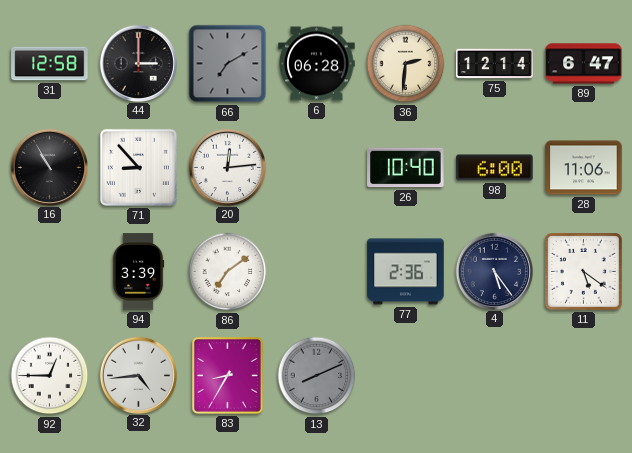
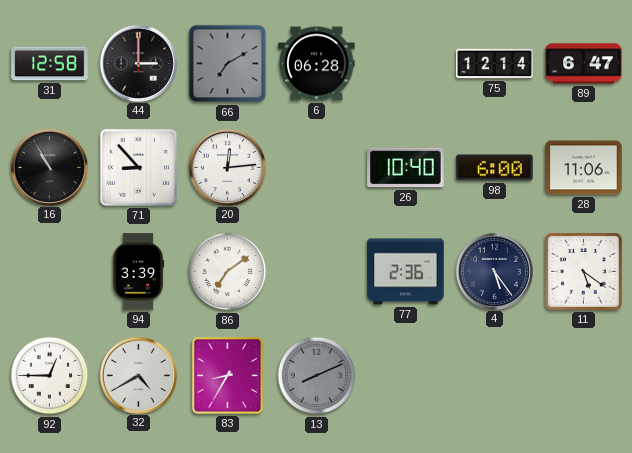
36: 2:31 -> none
32: 4:44 -> 4:40
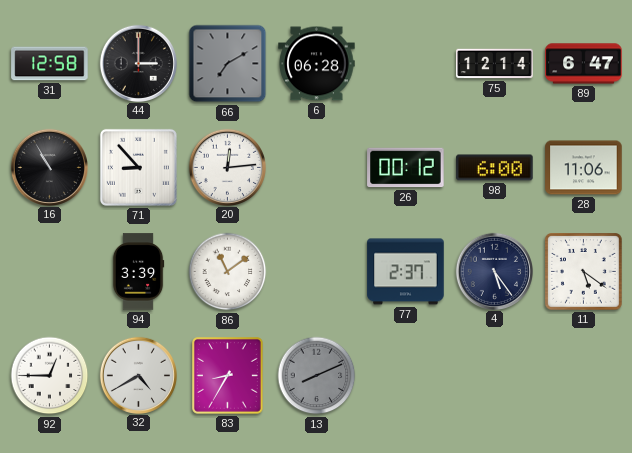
26: 10:40 -> 00:12
86: 7:09 -> 11:09
77: 2:36 -> 2:37
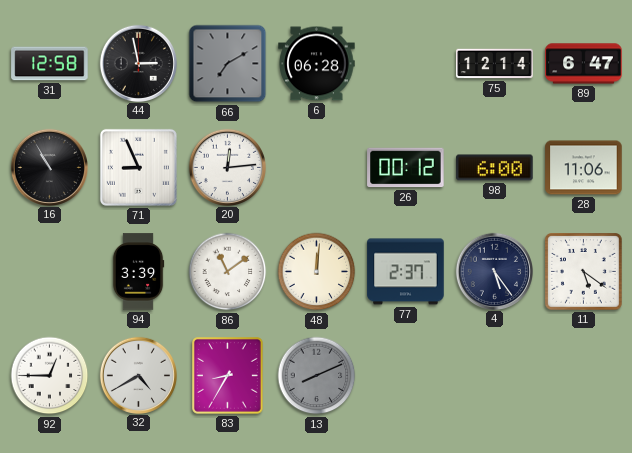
44: 3:00 -> 2:58
71: 8:53 -> 8:56
48: none -> 12:01
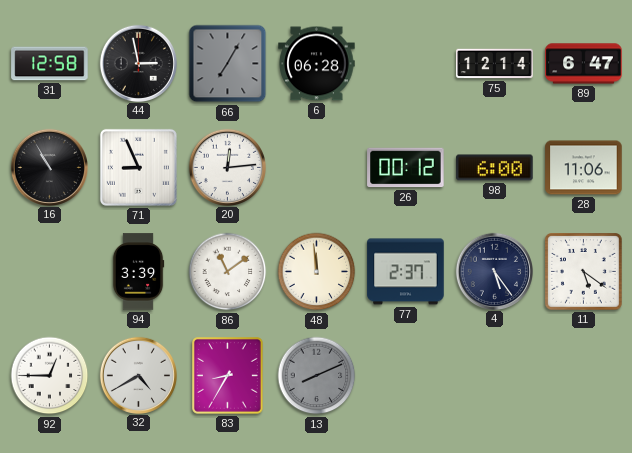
66: 7:10 -> 7:05
48: 12:01 -> 11:59
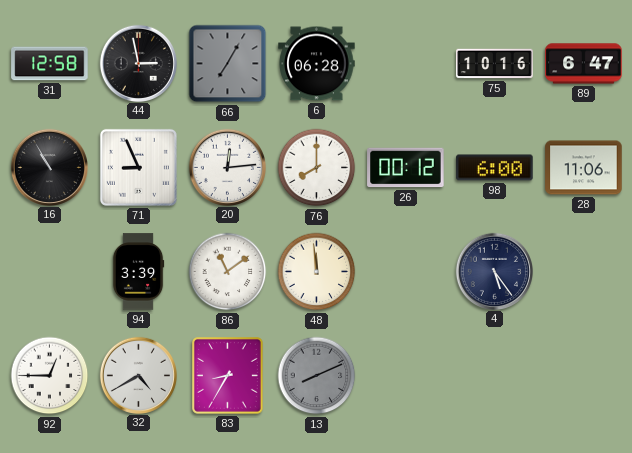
75: 12:14 -> 10:16
76: none -> 8:00
77: 2:37 -> none
11: 5:21 -> none
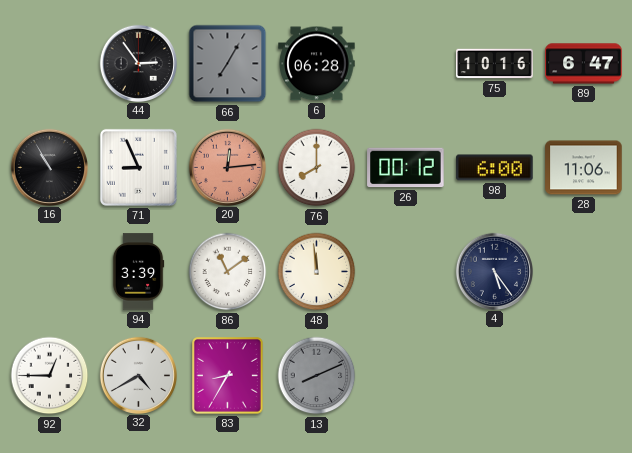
31: 12:58 -> none
44: 2:58 -> 2:54
20 dial: white -> salmon
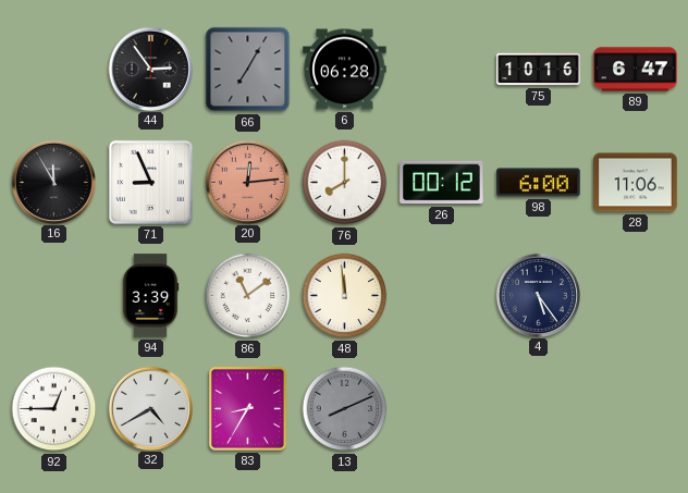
16: 10:55 -> 11:55
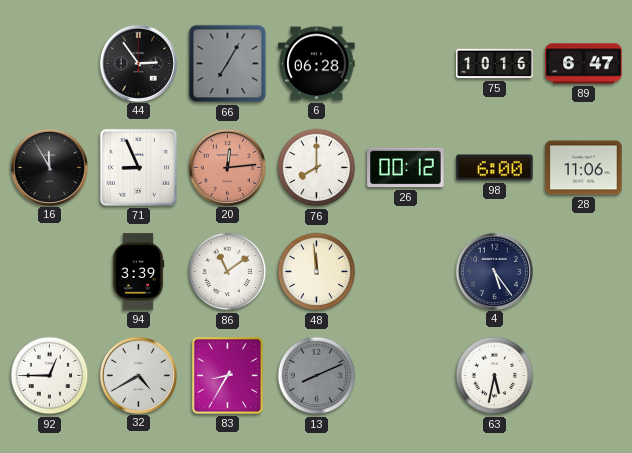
63: none -> 5:32
